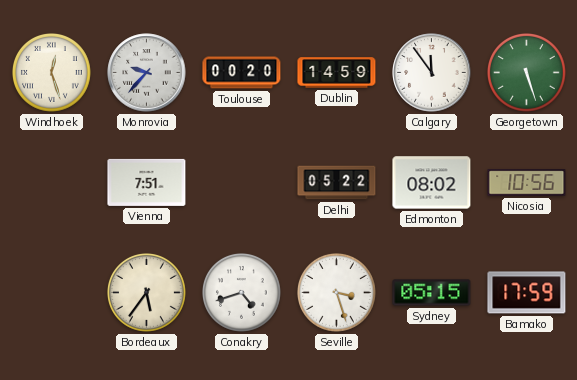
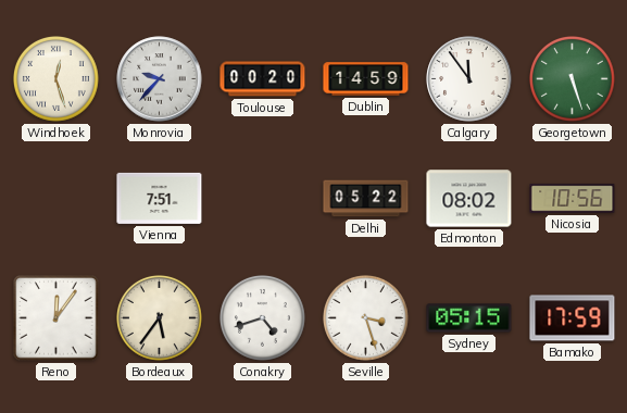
Reno: none -> 12:06
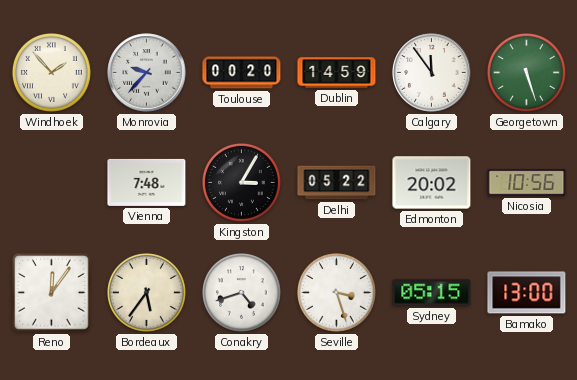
Windhoek: 12:27 -> 1:53
Vienna: 7:51 -> 7:48
Kingston: none -> 3:05
Edmonton: 08:02 -> 20:02
Bamako: 17:59 -> 13:00
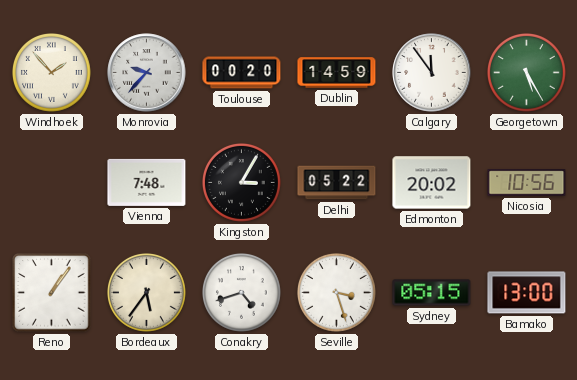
Georgetown: 5:27 -> 5:25
Reno: 12:06 -> 1:06
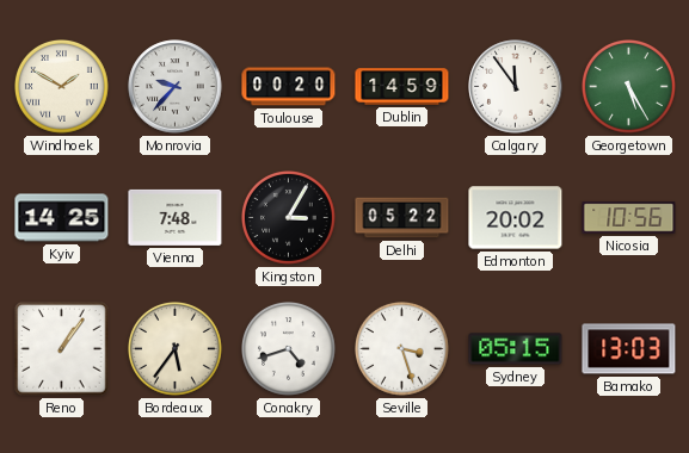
Windhoek: 1:53 -> 1:50
Kyiv: none -> 14:25
Bamako: 13:00 -> 13:03
